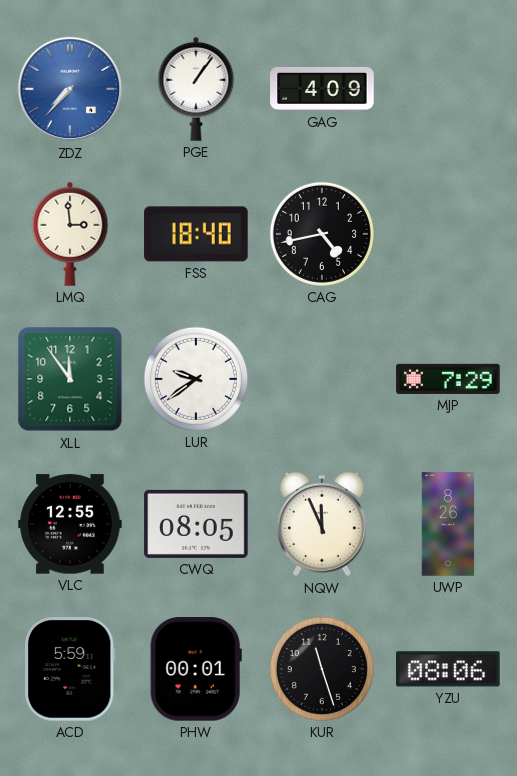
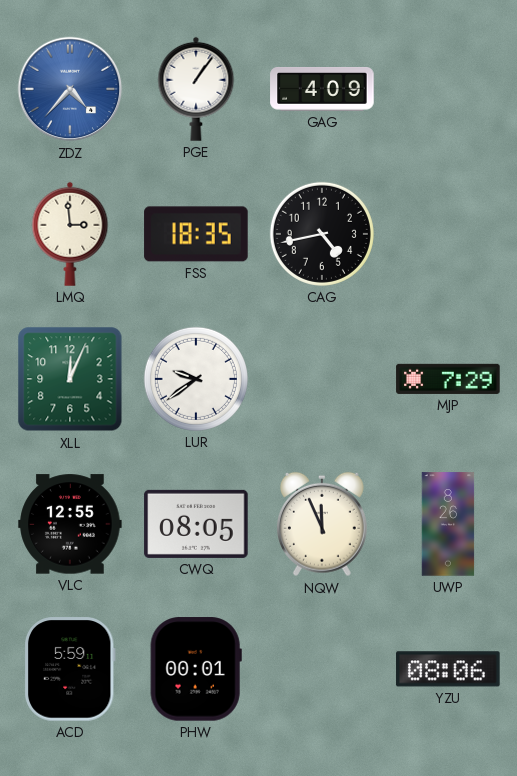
ZDZ: 7:37 -> 4:37
FSS: 18:40 -> 18:35
XLL: 11:54 -> 12:04
KUR: 11:27 -> none
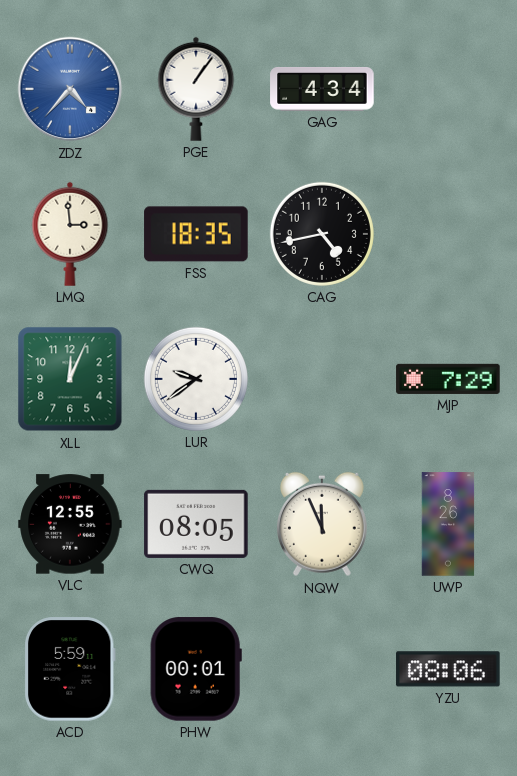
GAG: 4:09 -> 4:34
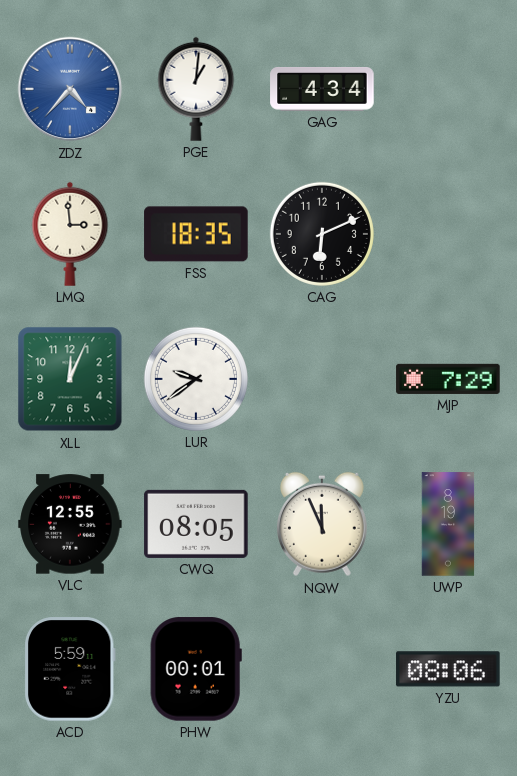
PGE: 1:06 -> 1:01
CAG: 4:43 -> 6:11
UWP: 8:26 -> 8:19
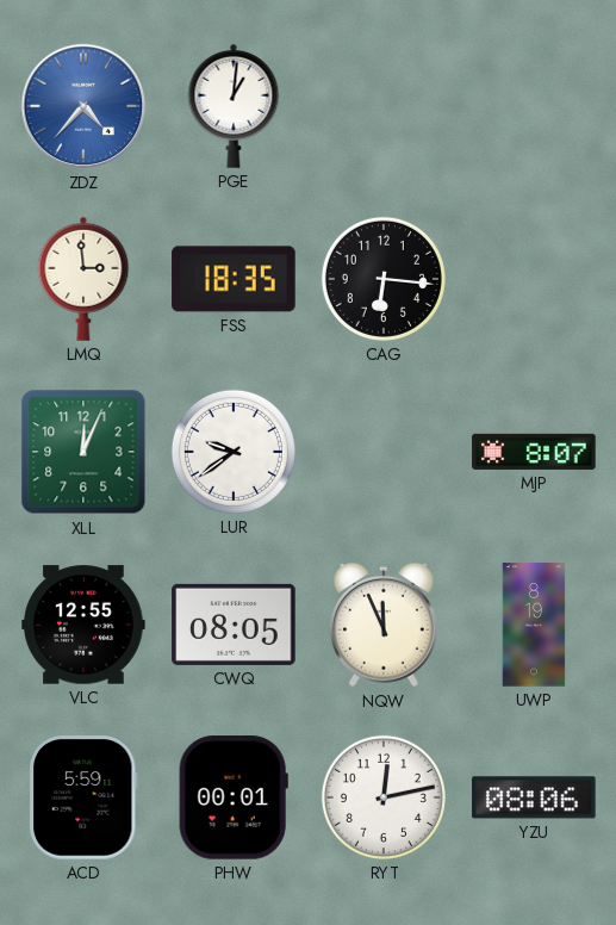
GAG: 4:34 -> none
CAG: 6:11 -> 6:16
MJP: 7:29 -> 8:07
RYT: none -> 12:13
